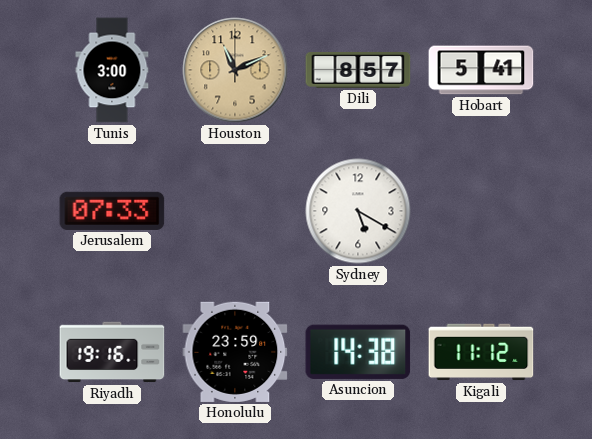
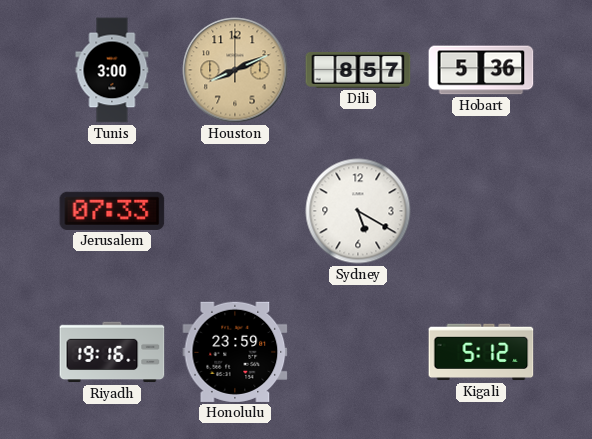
Houston: 11:11 -> 8:11
Hobart: 5:41 -> 5:36
Asuncion: 14:38 -> none
Kigali: 11:12 -> 5:12
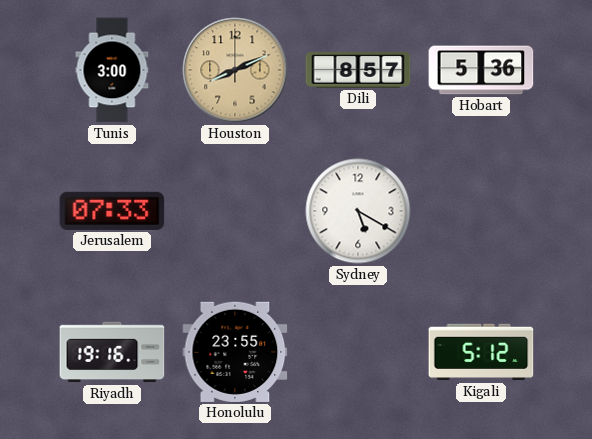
Honolulu: 23:59 -> 23:55
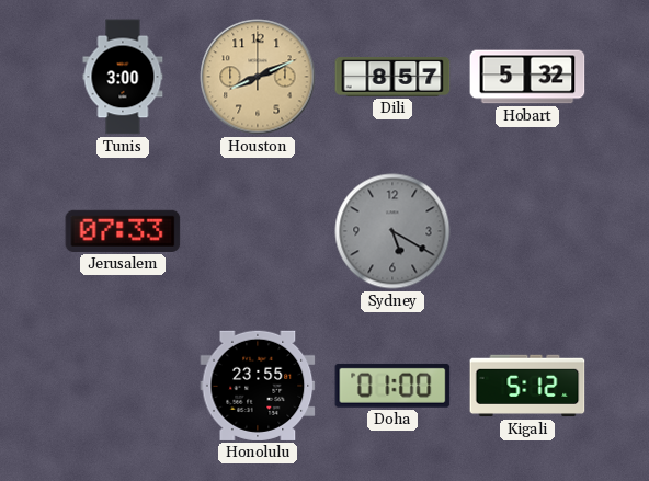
Hobart: 5:36 -> 5:32
Sydney dial: white -> grey
Riyadh: 19:16 -> none
Doha: none -> 01:00
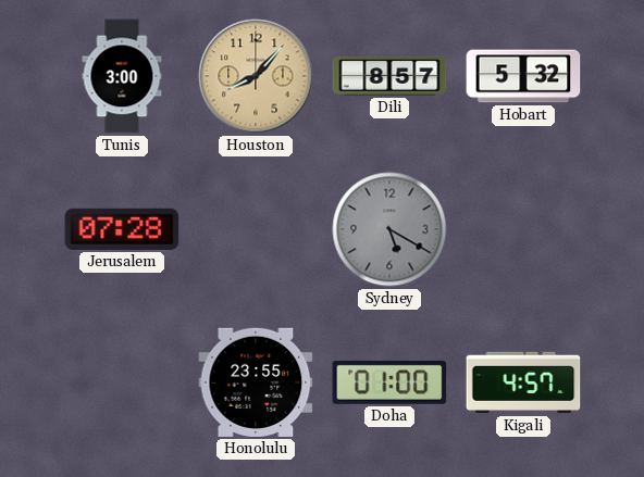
Houston: 8:11 -> 8:07
Jerusalem: 07:33 -> 07:28
Kigali: 5:12 -> 4:57
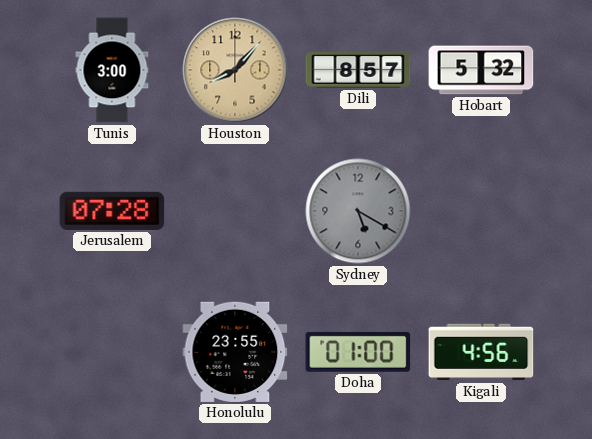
Kigali: 4:57 -> 4:56
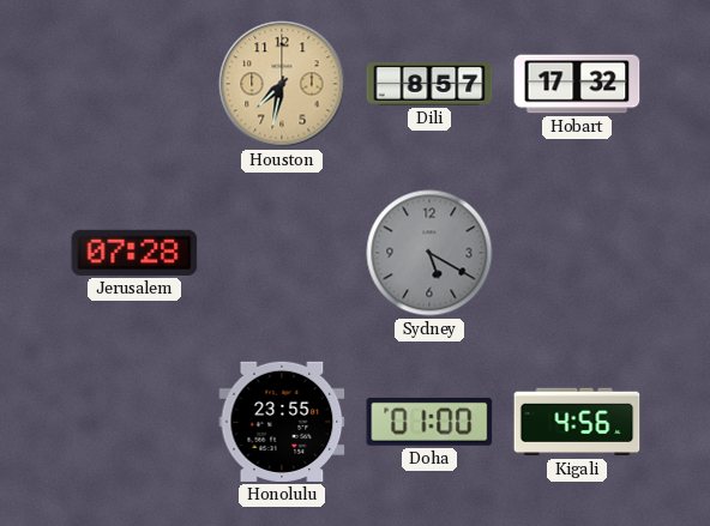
Tunis: 3:00 -> none
Houston: 8:07 -> 7:32
Hobart: 5:32 -> 17:32
